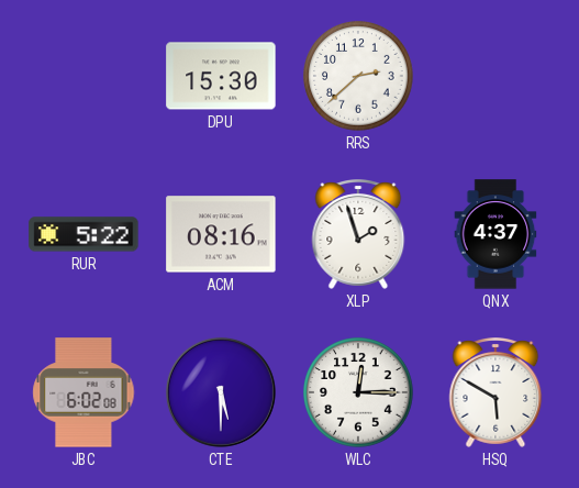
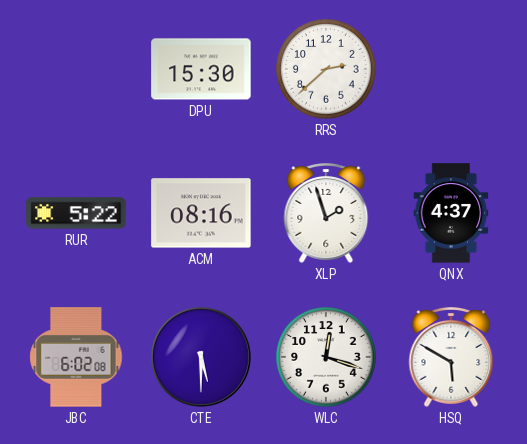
WLC: 12:15 -> 12:18
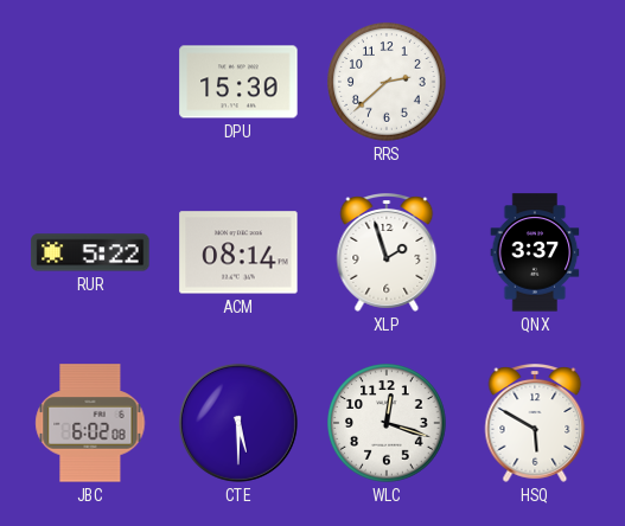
ACM: 08:16 -> 08:14
QNX: 4:37 -> 3:37
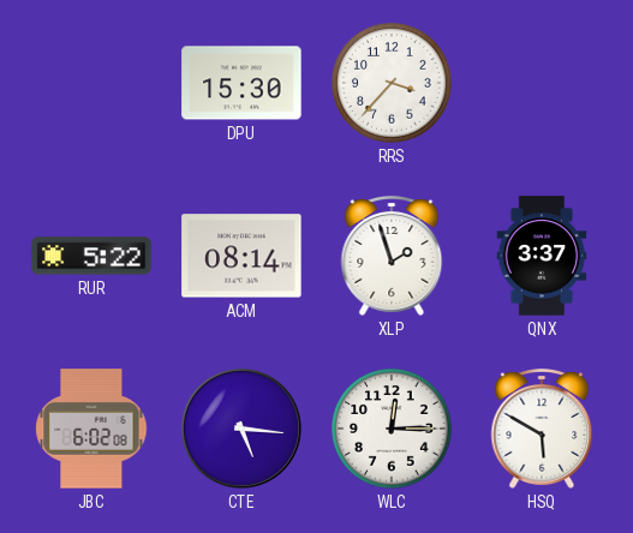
RRS: 2:38 -> 3:37
CTE: 5:30 -> 5:16
WLC: 12:18 -> 12:15
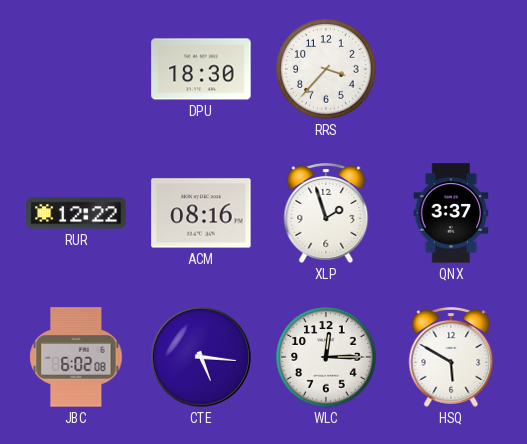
DPU: 15:30 -> 18:30
RUR: 5:22 -> 12:22
ACM: 08:14 -> 08:16
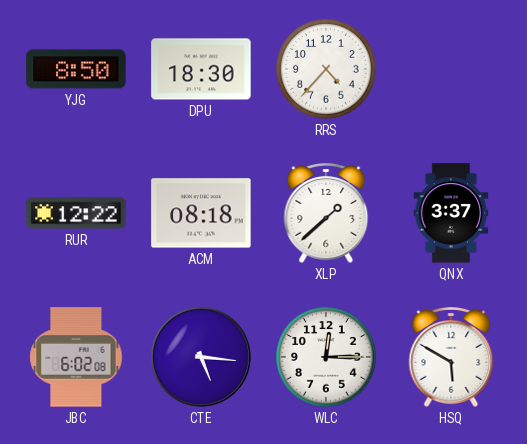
YJG: none -> 8:50
RRS: 3:37 -> 4:37
ACM: 08:16 -> 08:18
XLP: 1:57 -> 1:38
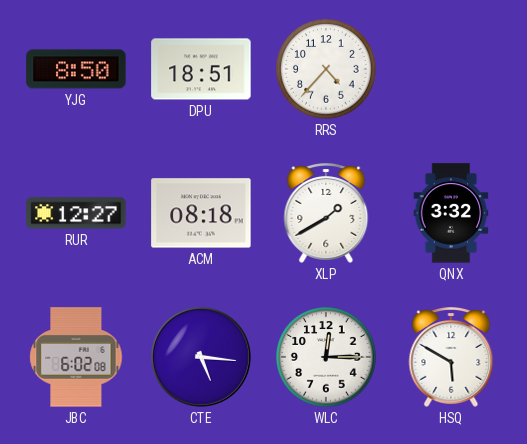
DPU: 18:30 -> 18:51
RUR: 12:22 -> 12:27
XLP: 1:38 -> 1:40
QNX: 3:37 -> 3:32
